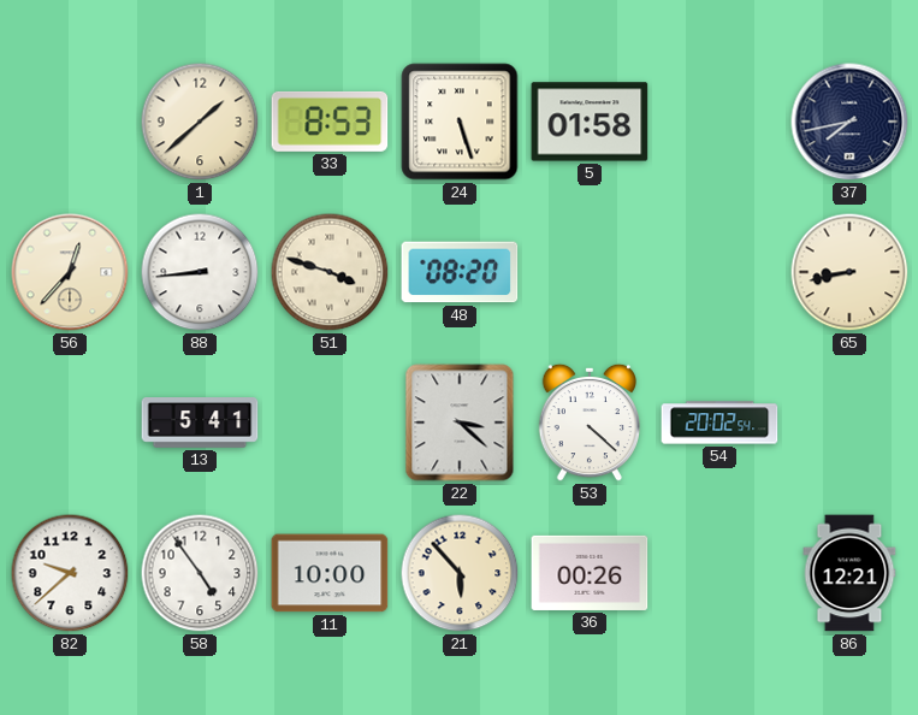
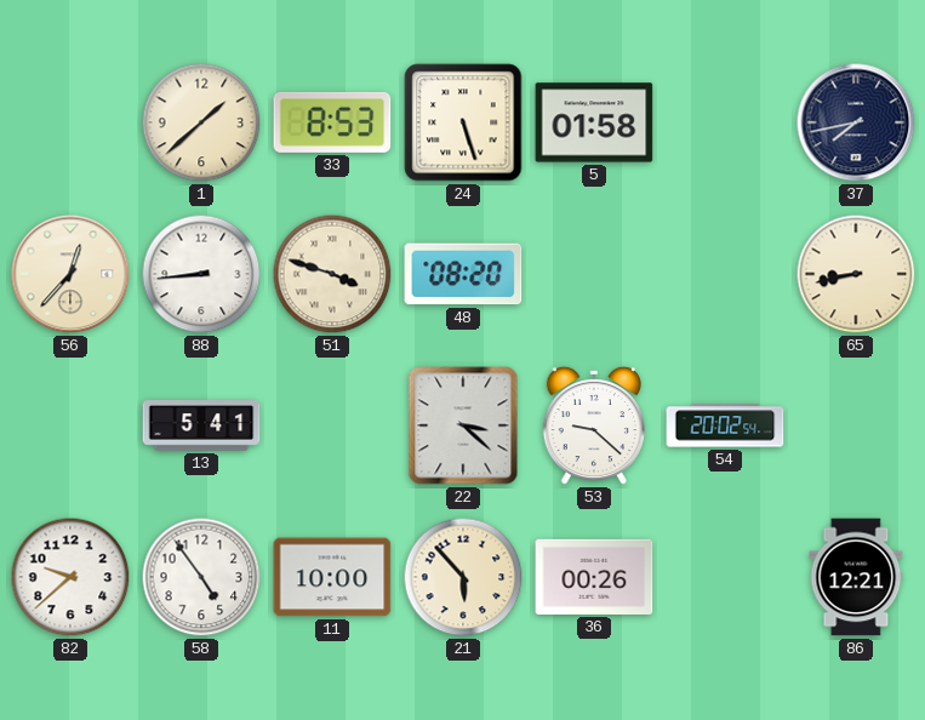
53: 4:22 -> 9:22
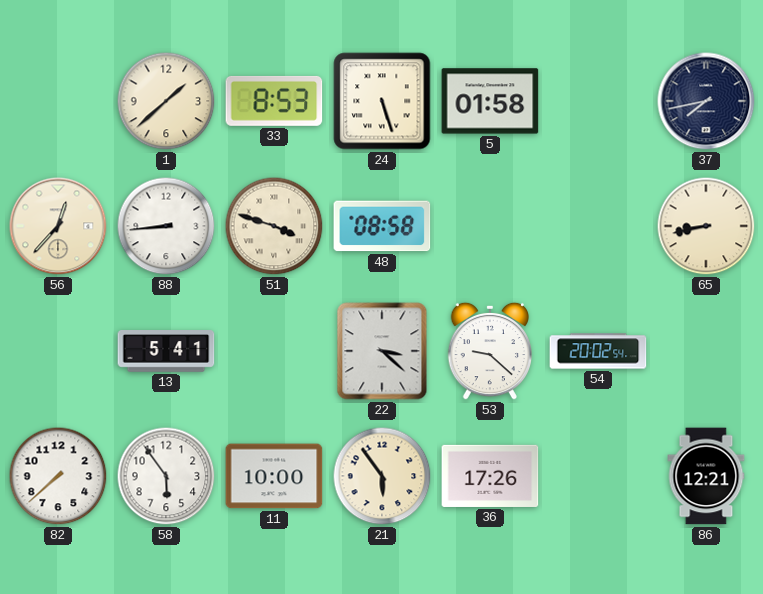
48: 08:20 -> 08:58
82: 9:38 -> 7:38
58: 4:54 -> 5:54
21: 5:53 -> 5:54
36: 00:26 -> 17:26
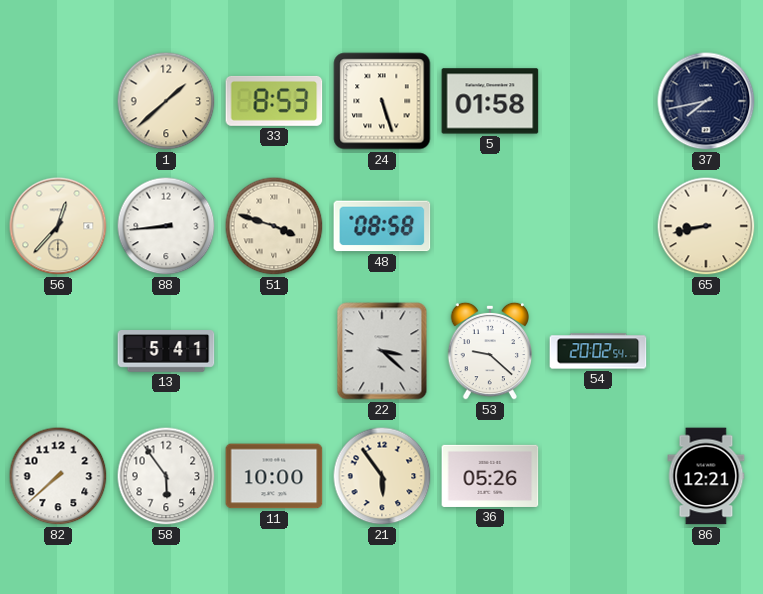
36: 17:26 -> 05:26
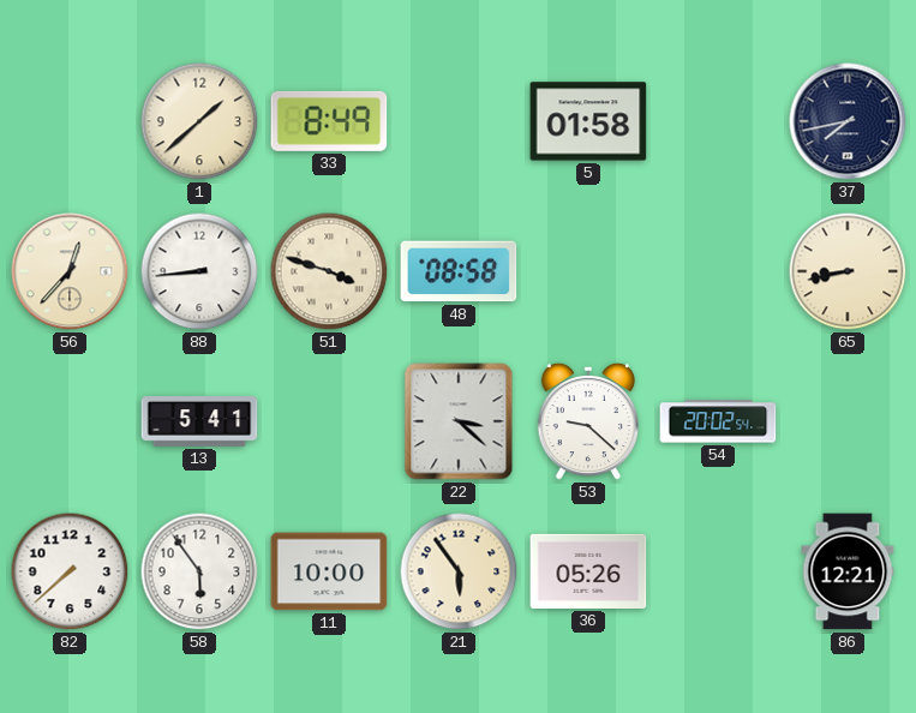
33: 8:53 -> 8:49
24: 5:27 -> none
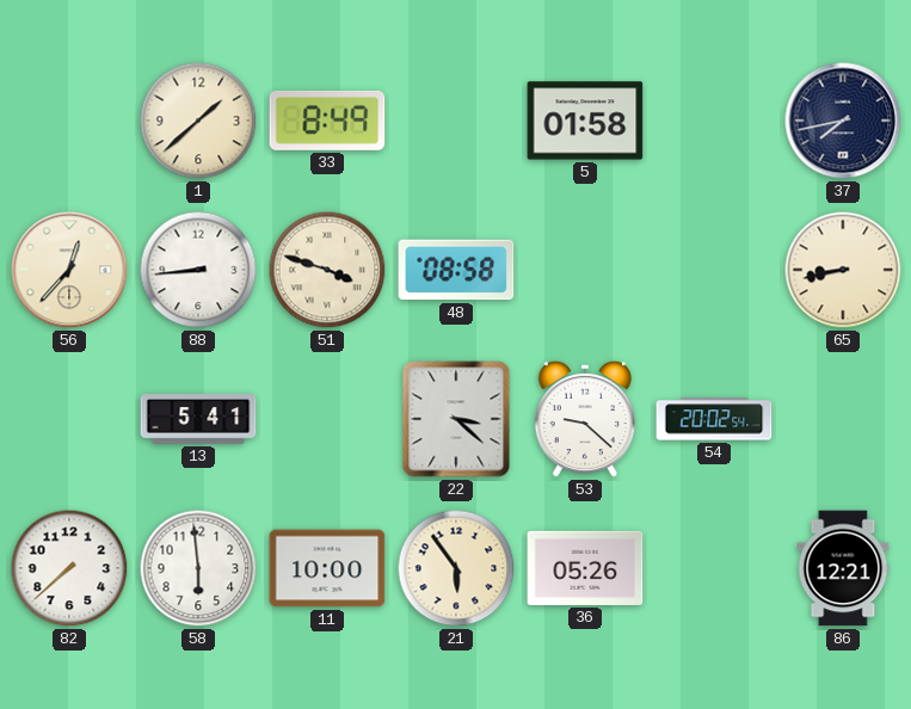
58: 5:54 -> 5:59
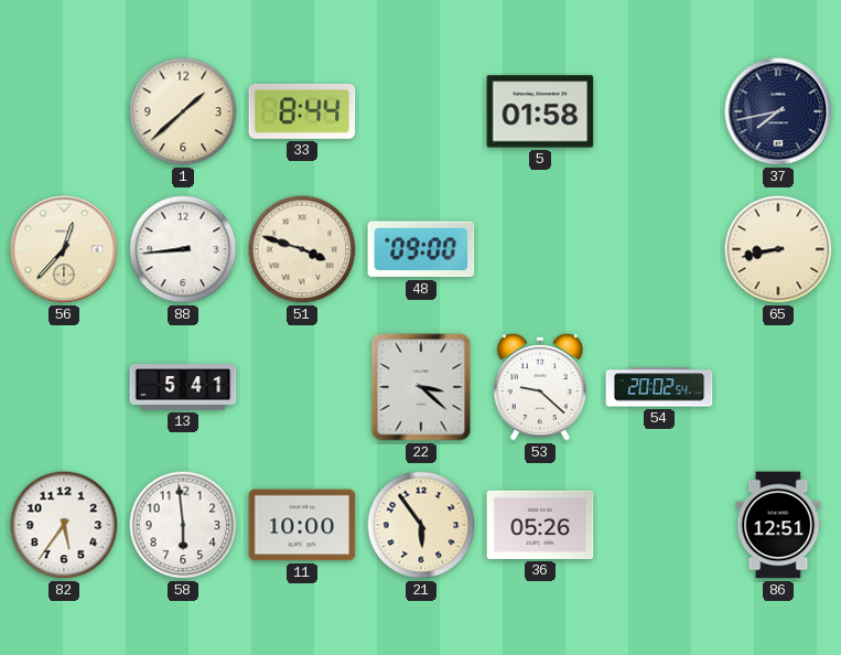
33: 8:49 -> 8:44
48: 08:58 -> 09:00
82: 7:38 -> 5:36
86: 12:21 -> 12:51
